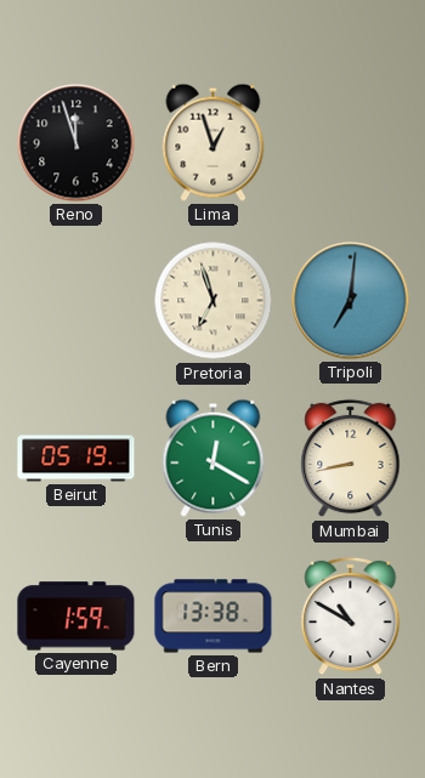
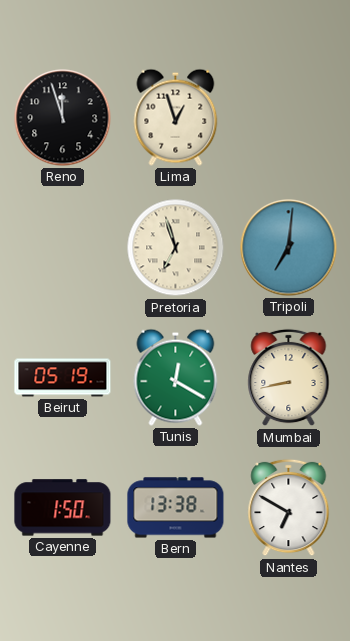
Cayenne: 1:59 -> 1:50
Nantes: 10:50 -> 6:50
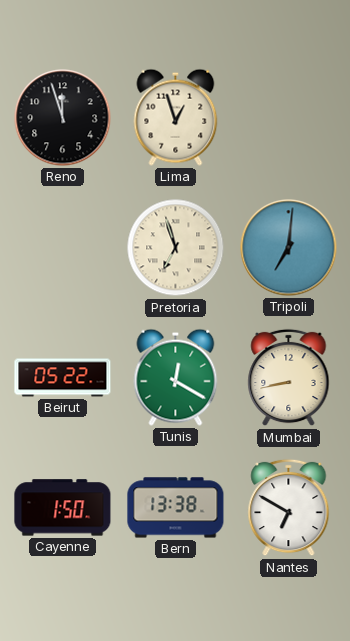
Beirut: 05:19 -> 05:22
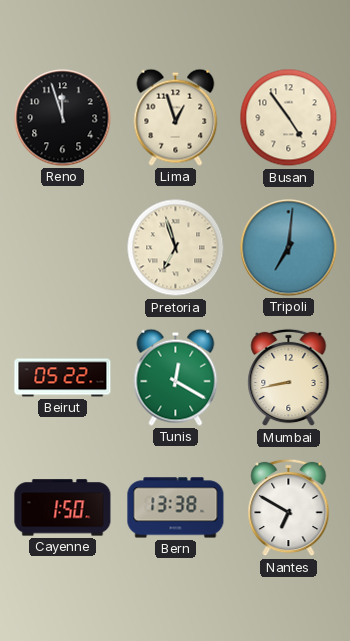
Busan: none -> 4:54
